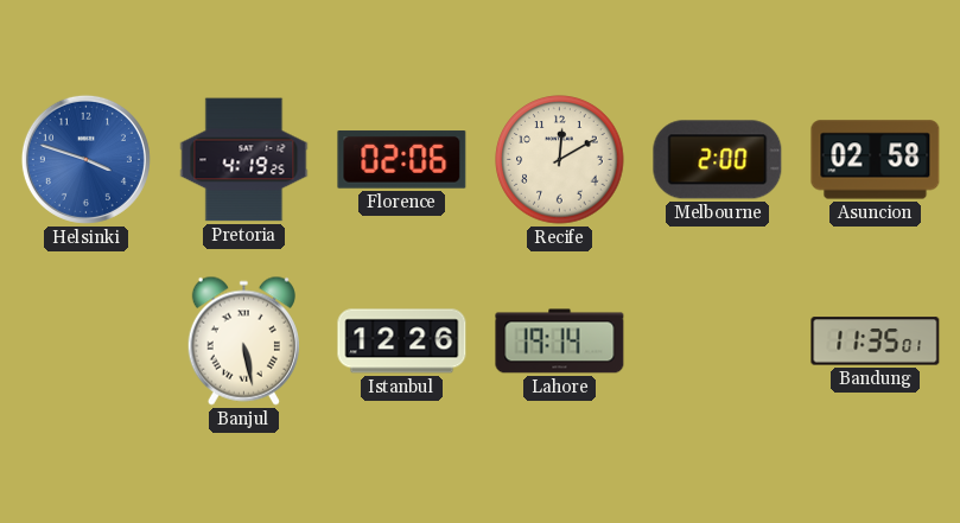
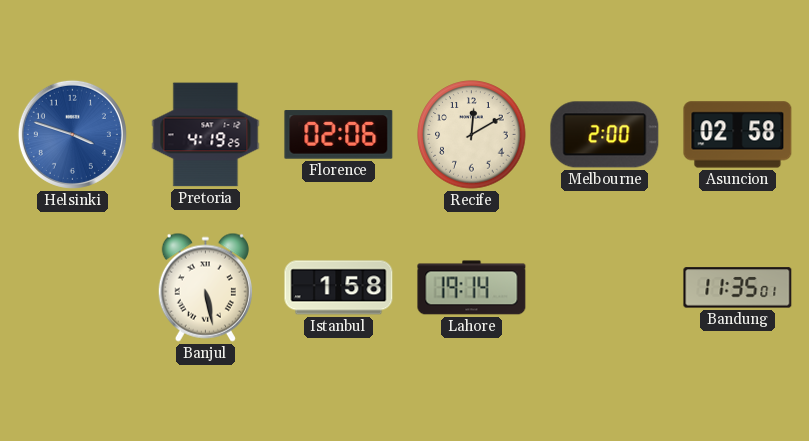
Istanbul: 12:26 -> 1:58
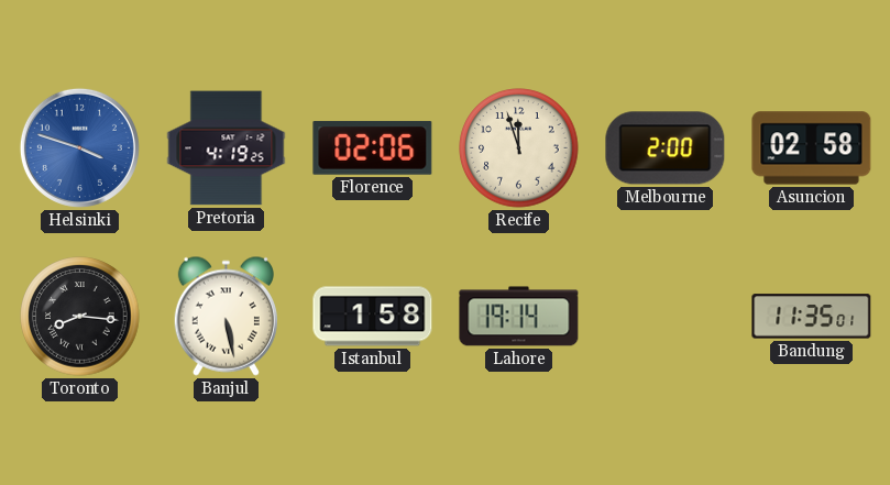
Recife: 12:10 -> 11:57
Toronto: none -> 8:16
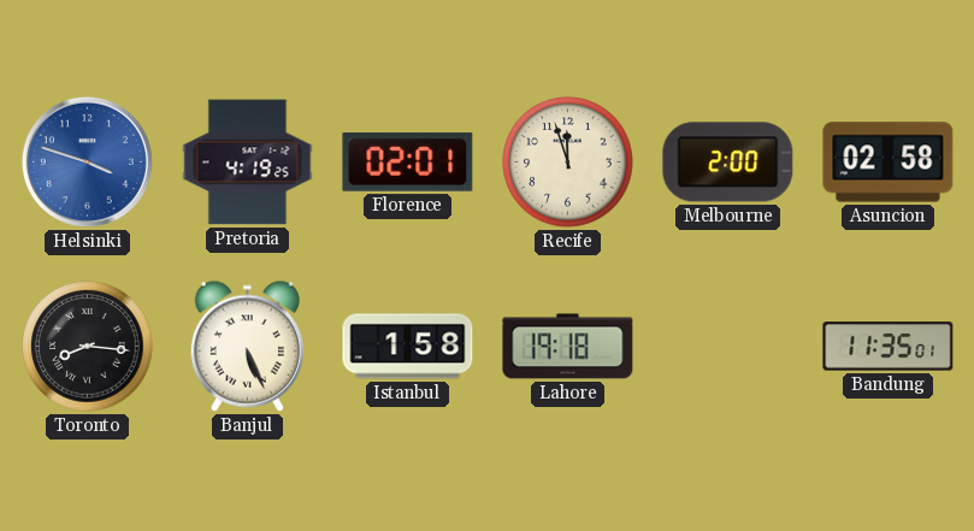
Florence: 02:06 -> 02:01
Banjul: 5:28 -> 5:26
Lahore: 19:14 -> 19:18
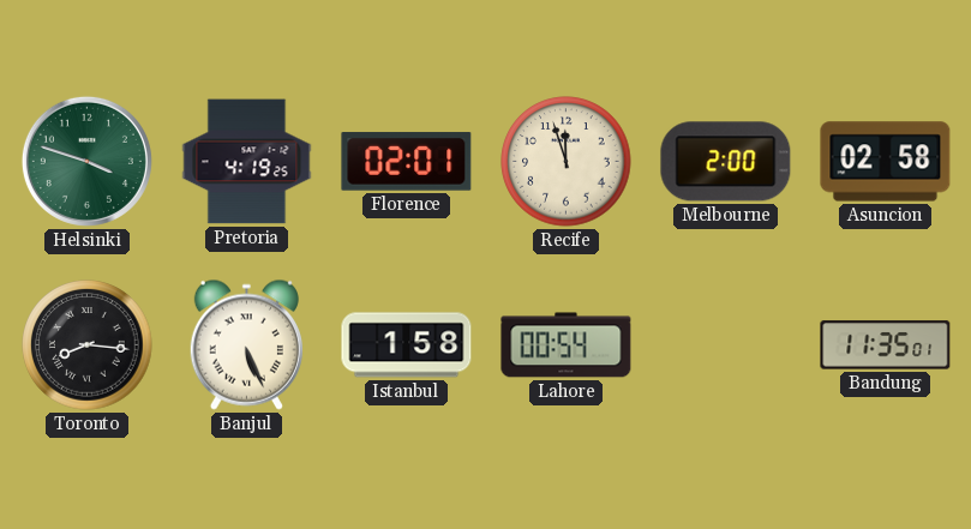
Helsinki dial: blue -> green
Lahore: 19:18 -> 00:54
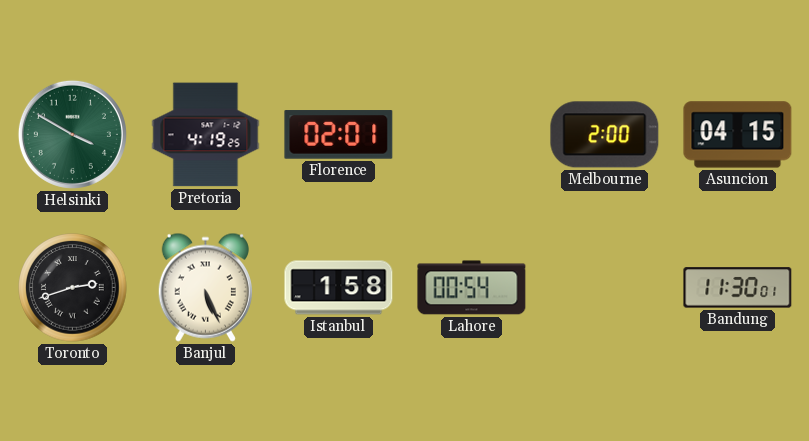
Helsinki: 3:48 -> 3:50
Recife: 11:57 -> none
Asuncion: 02:58 -> 04:15
Toronto: 8:16 -> 2:42
Bandung: 11:35 -> 11:30
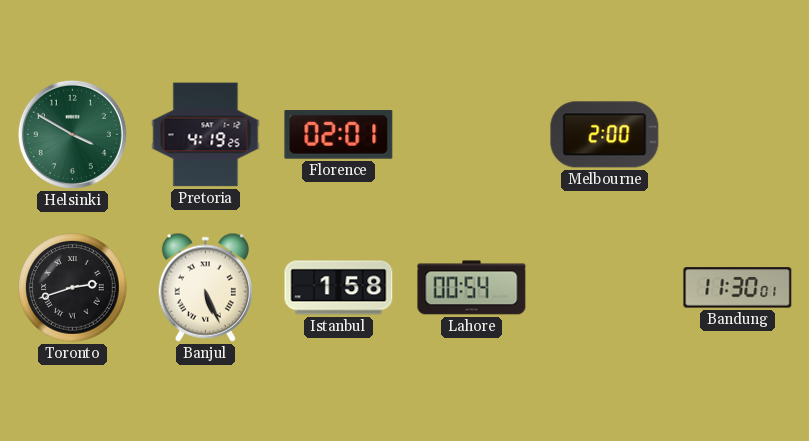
Asuncion: 04:15 -> none
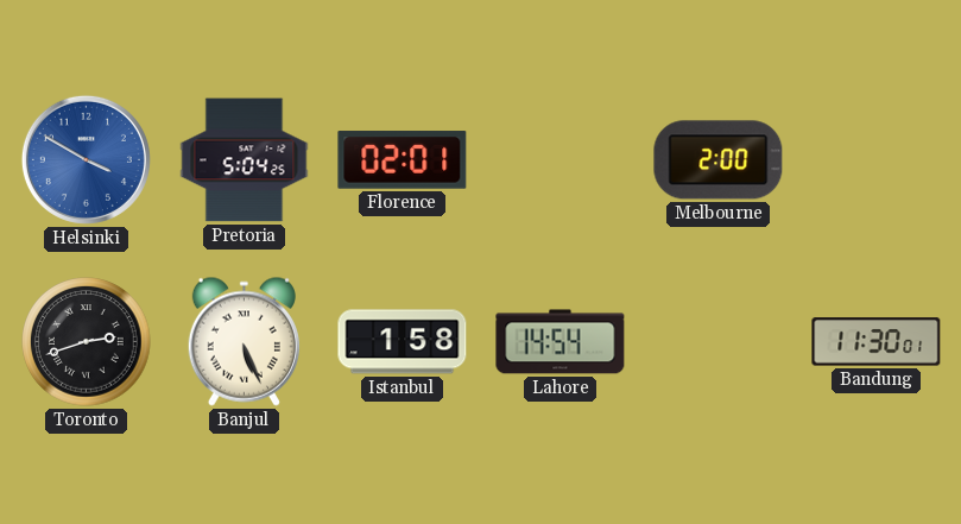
Helsinki dial: green -> blue
Pretoria: 4:19 -> 5:04
Lahore: 00:54 -> 14:54
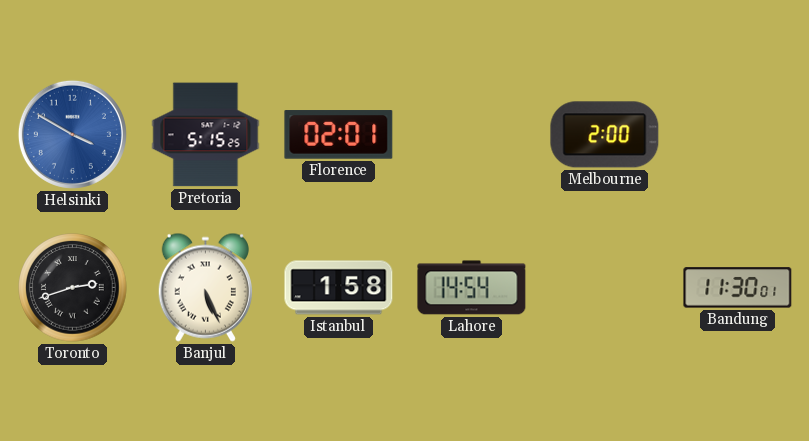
Pretoria: 5:04 -> 5:15
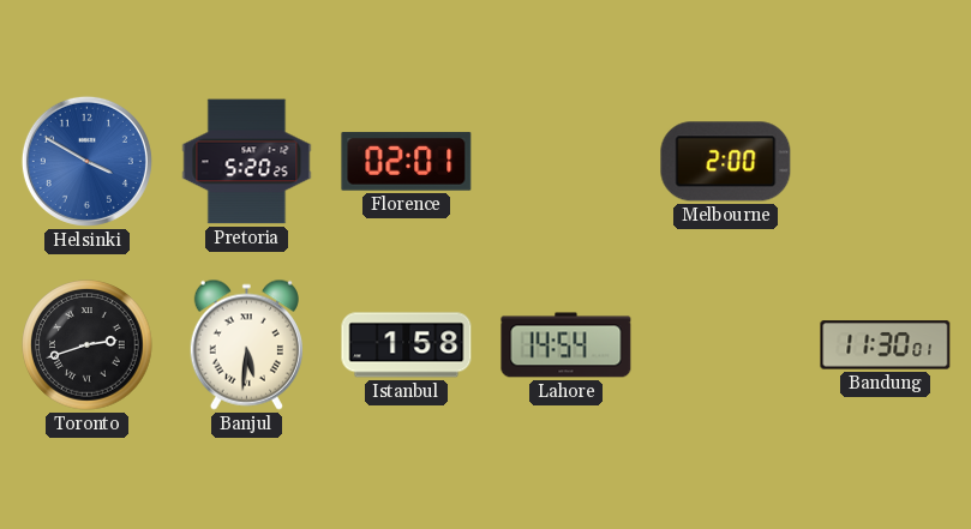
Pretoria: 5:15 -> 5:20
Banjul: 5:26 -> 5:31
